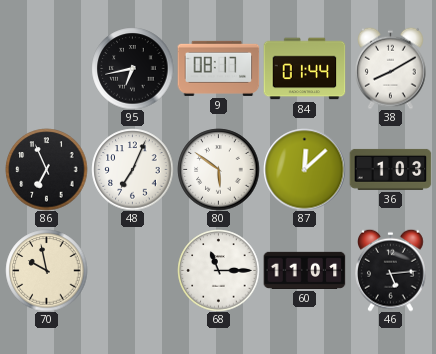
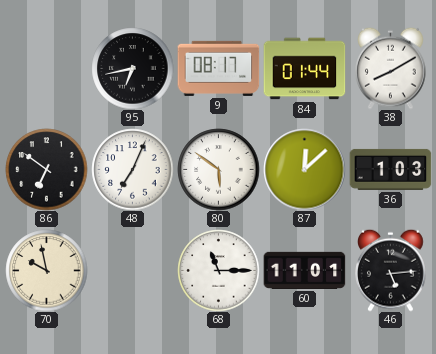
86: 6:56 -> 6:51
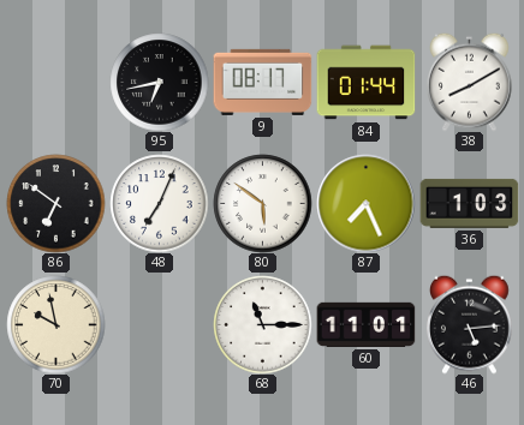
87: 12:08 -> 7:26
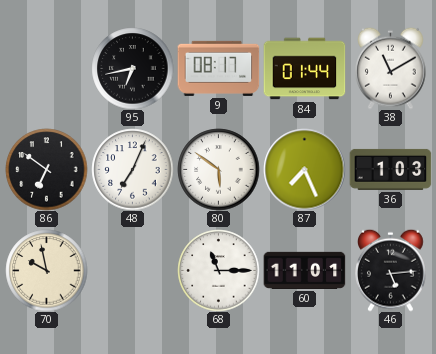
38: 8:10 -> 11:10
